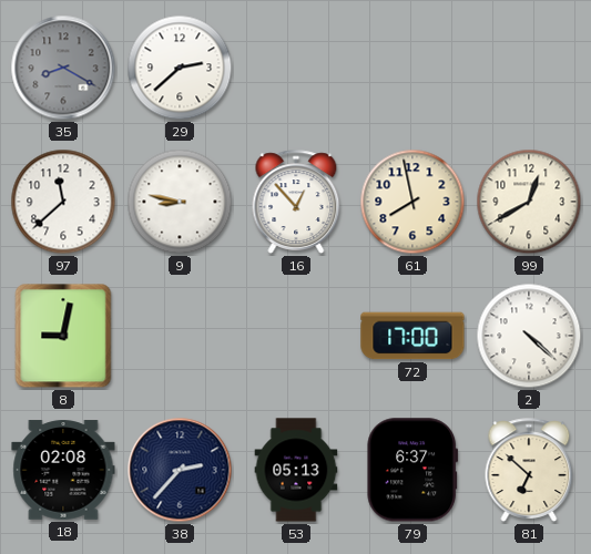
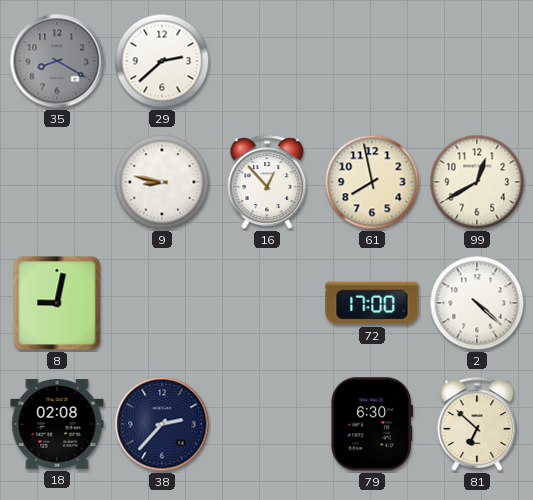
97: 11:38 -> none
53: 05:13 -> none
79: 6:37 -> 6:30
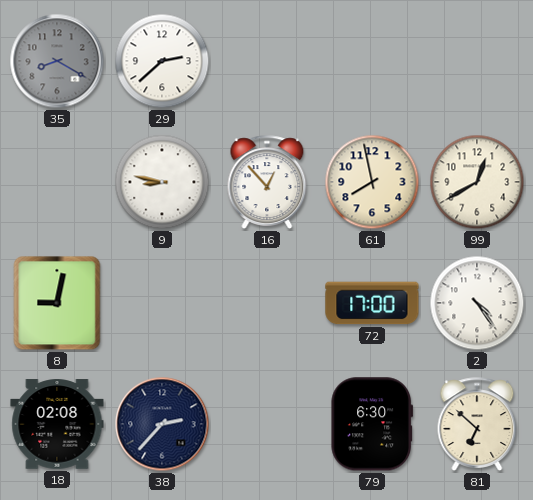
2: 4:22 -> 4:24
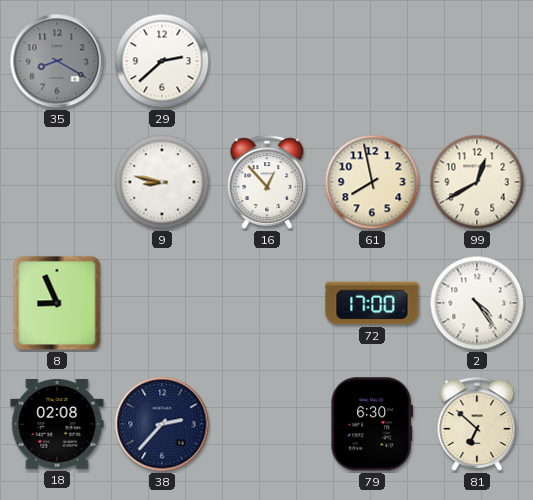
8: 9:02 -> 8:56
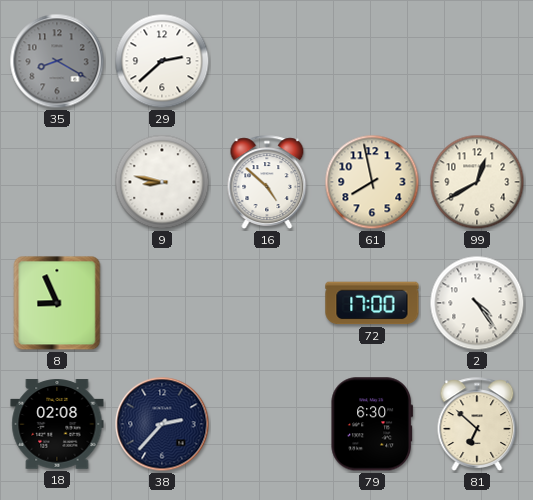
16: 12:53 -> 4:52
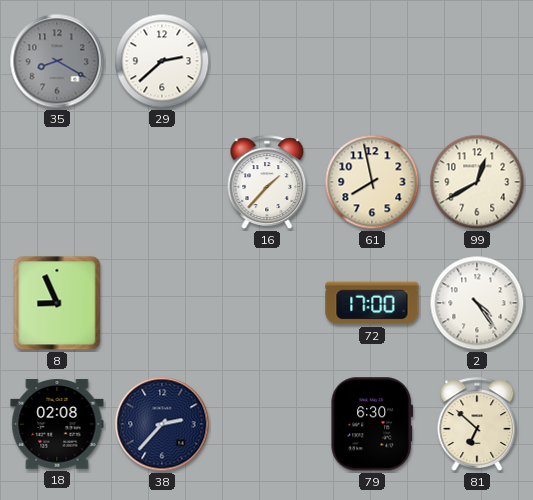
9: 8:47 -> none
16: 4:52 -> 1:37
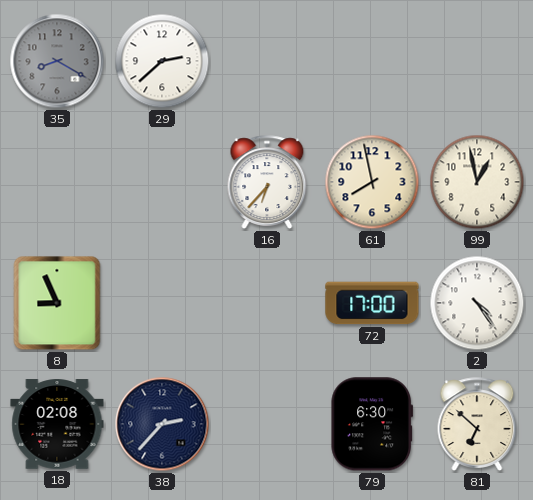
16: 1:37 -> 6:37
99: 12:40 -> 12:58
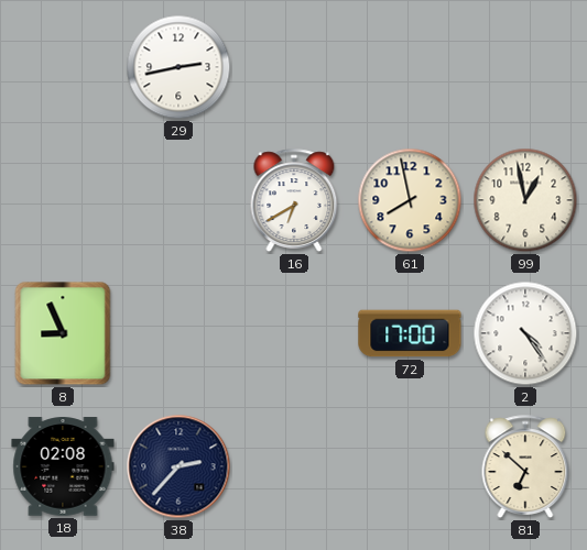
35: 8:20 -> none
29: 2:38 -> 2:43
16: 6:37 -> 6:40
79: 6:30 -> none
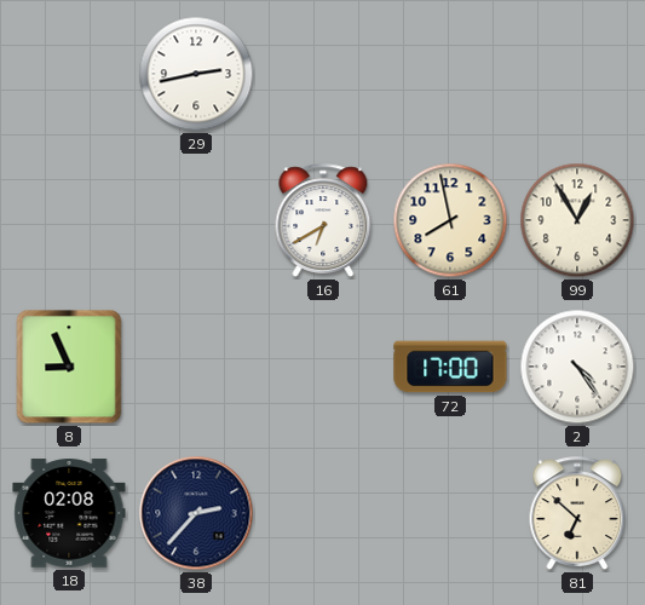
99: 12:58 -> 12:55
